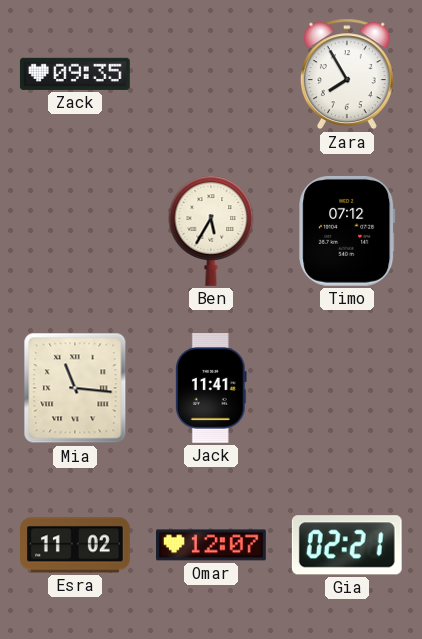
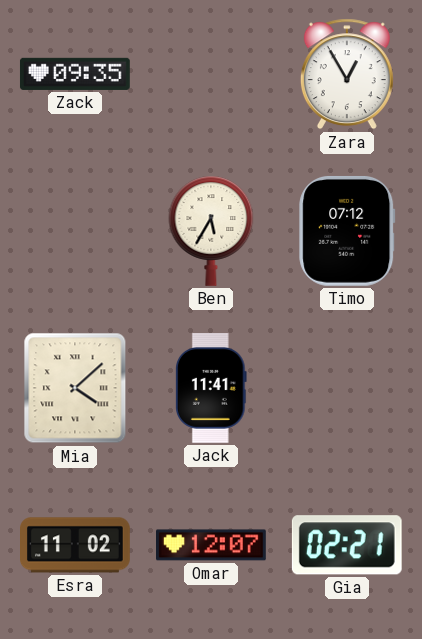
Zara: 7:55 -> 12:55
Mia: 11:16 -> 4:08
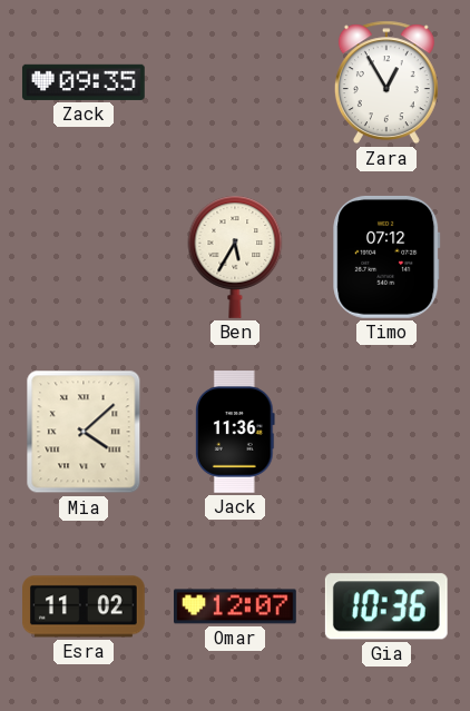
Jack: 11:41 -> 11:36
Gia: 02:21 -> 10:36
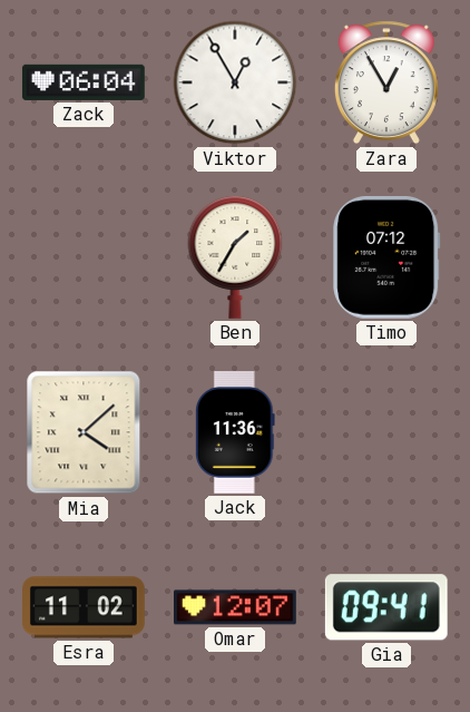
Zack: 09:35 -> 06:04
Viktor: none -> 12:55
Ben: 5:35 -> 1:35
Gia: 10:36 -> 09:41
